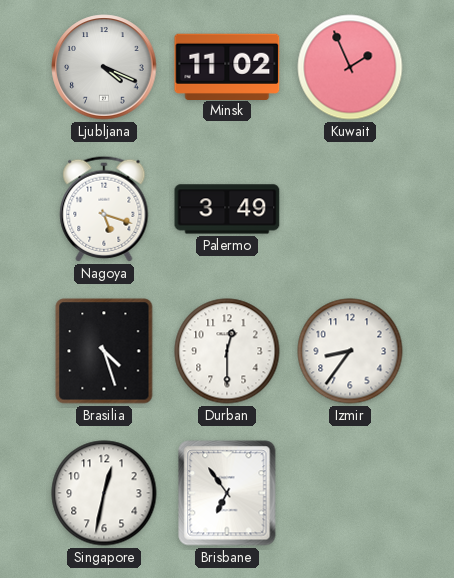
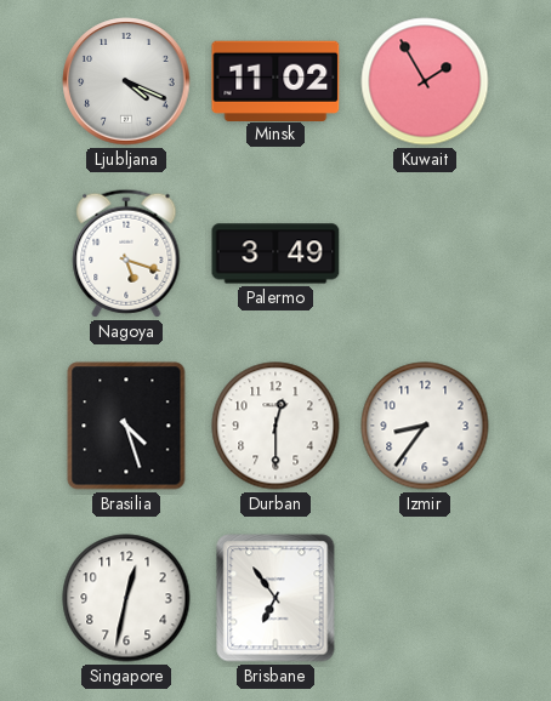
Kuwait: 1:56 -> 1:55
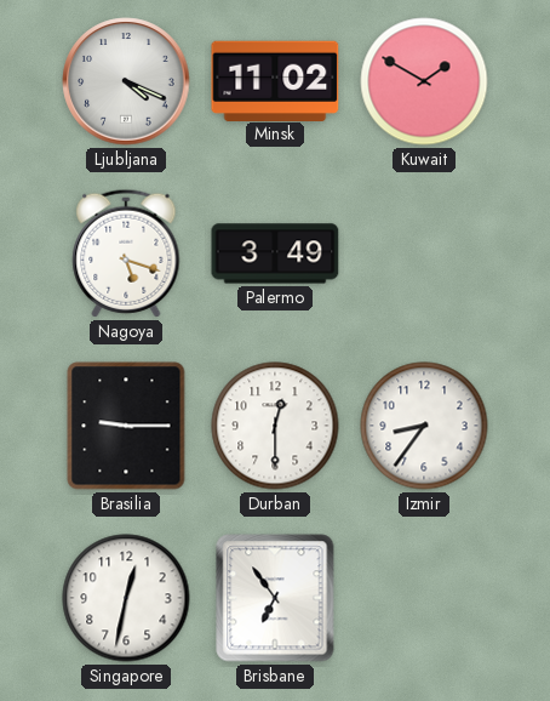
Kuwait: 1:55 -> 1:50
Brasilia: 4:27 -> 9:15
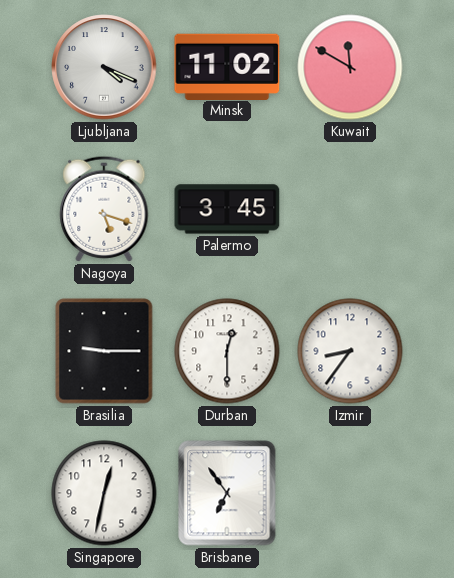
Kuwait: 1:50 -> 11:50
Palermo: 3:49 -> 3:45
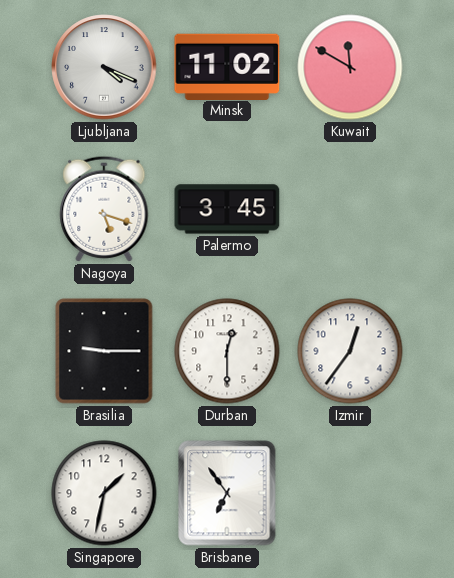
Izmir: 8:36 -> 12:36
Singapore: 12:32 -> 1:32
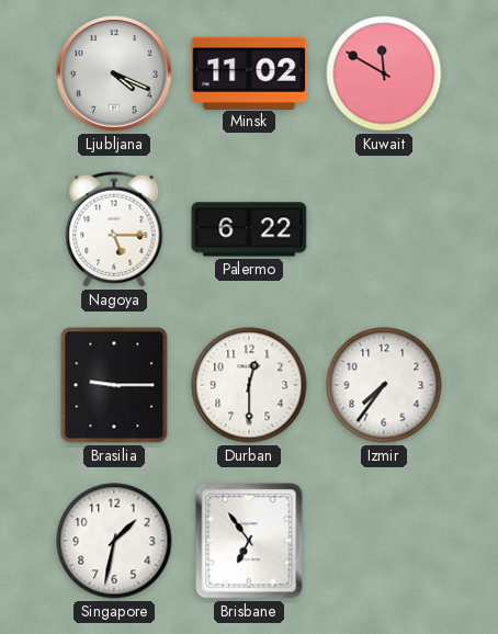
Nagoya: 5:18 -> 5:15
Palermo: 3:45 -> 6:22
Izmir: 12:36 -> 7:36
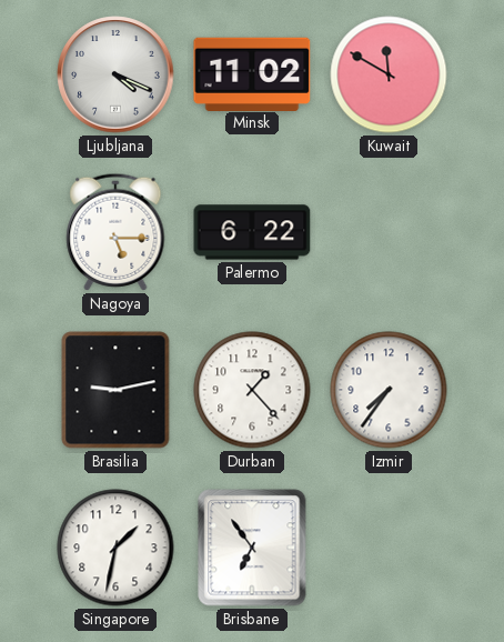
Brasilia: 9:15 -> 9:13
Durban: 12:30 -> 1:23
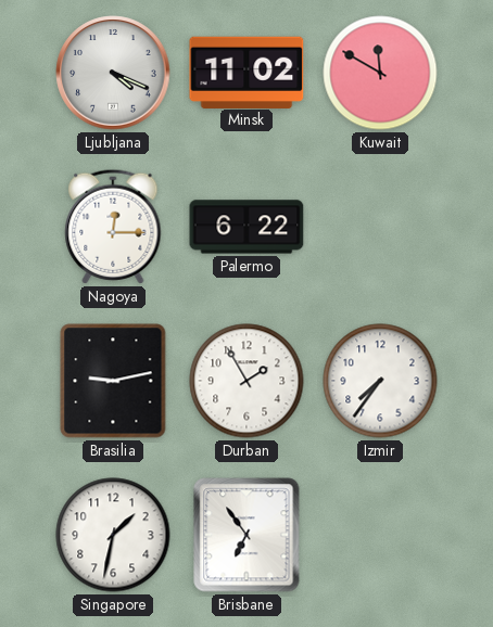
Nagoya: 5:15 -> 12:15
Durban: 1:23 -> 1:55
